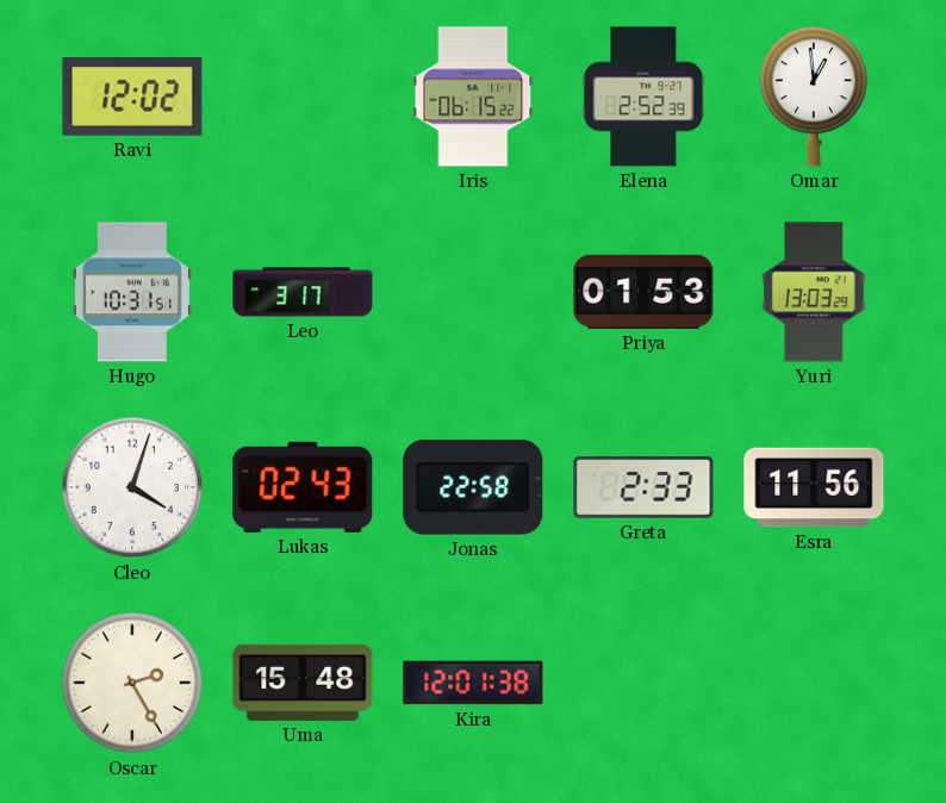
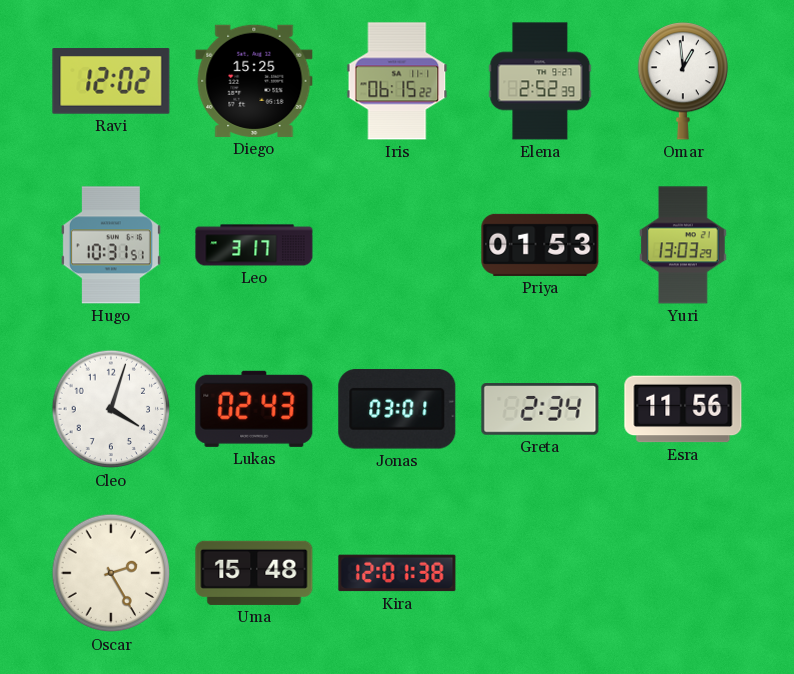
Diego: none -> 15:25
Jonas: 22:58 -> 03:01
Greta: 2:33 -> 2:34
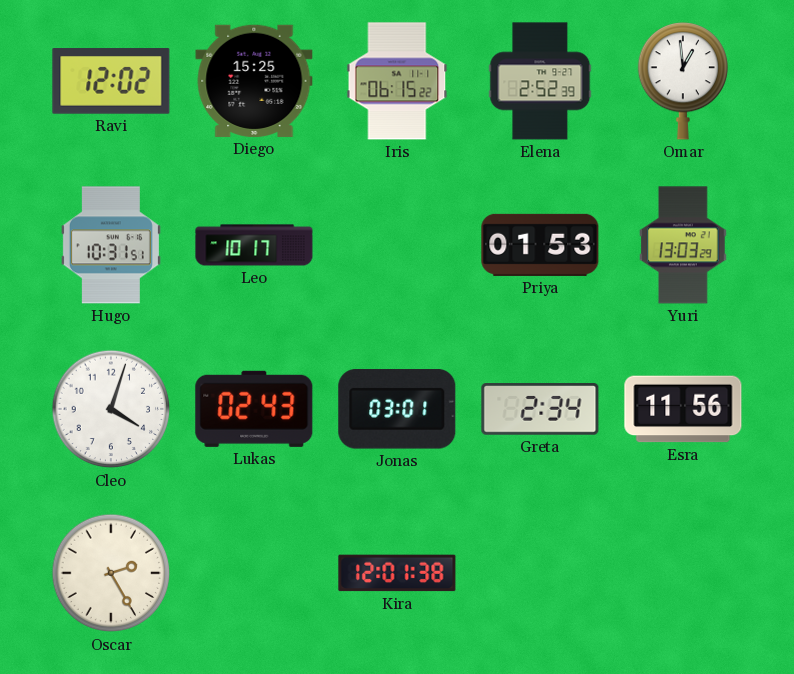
Leo: 3:17 -> 10:17
Uma: 15:48 -> none
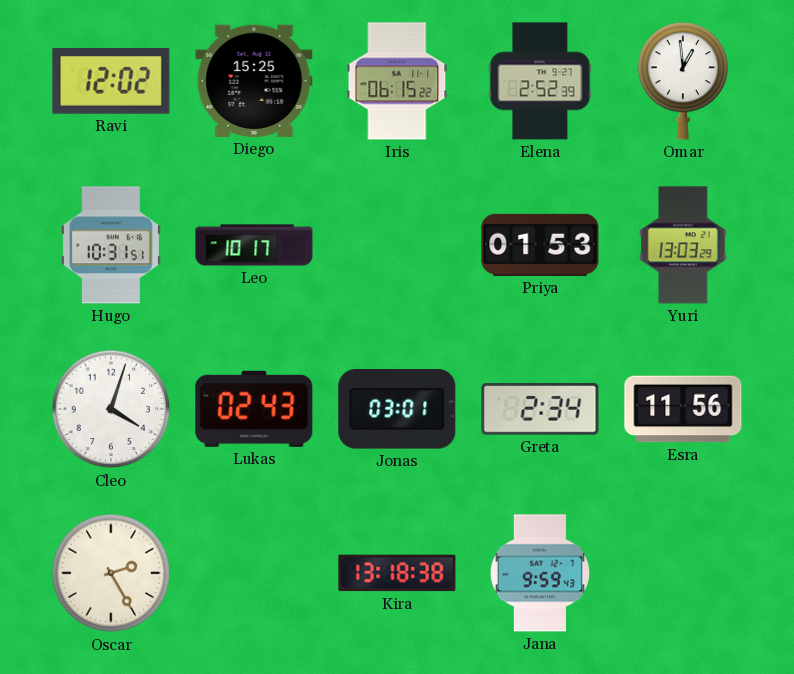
Kira: 12:01 -> 13:18
Jana: none -> 9:59
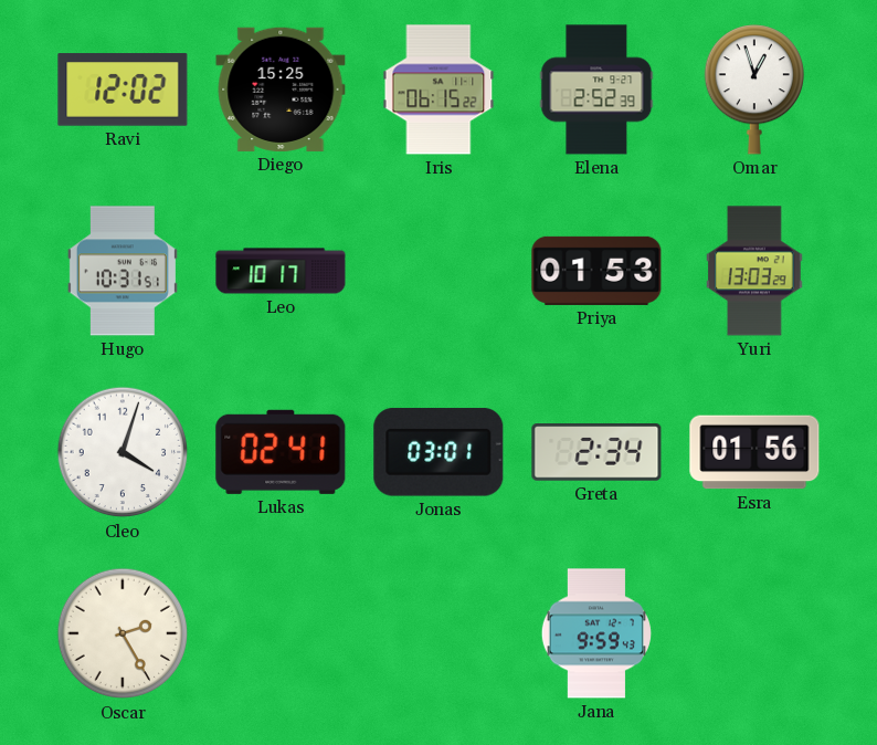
Omar: 12:59 -> 12:57
Lukas: 02:43 -> 02:41
Esra: 11:56 -> 01:56
Kira: 13:18 -> none
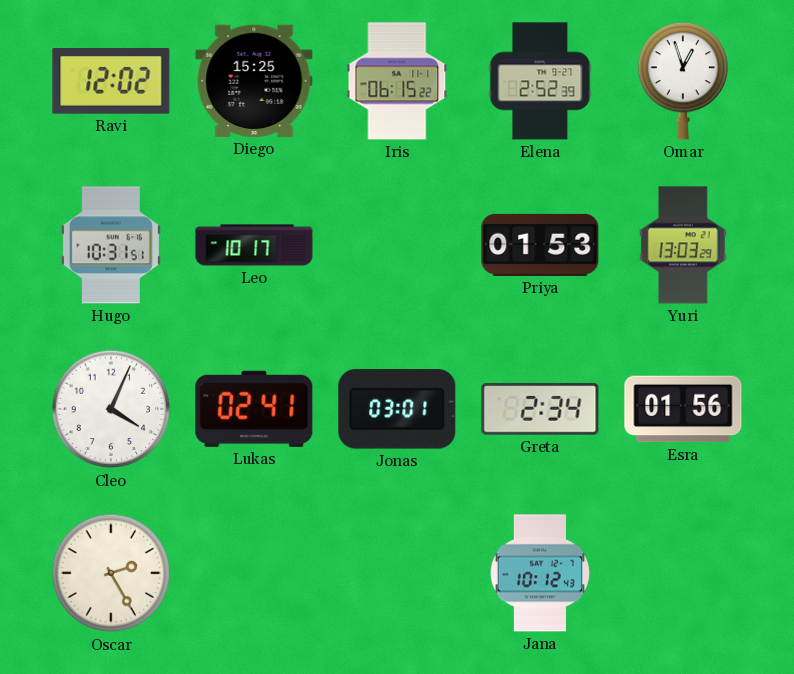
Cleo: 4:03 -> 4:04
Jana: 9:59 -> 10:12
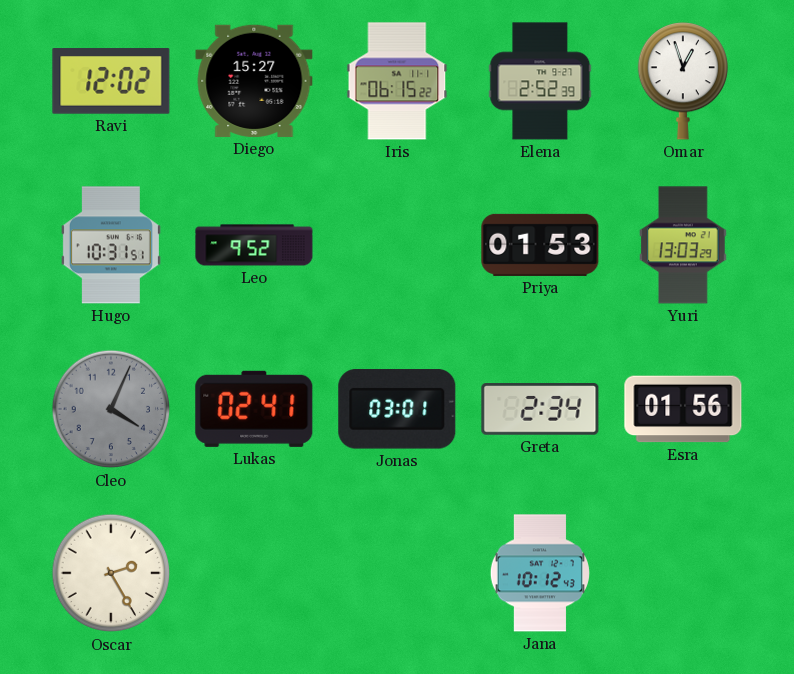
Diego: 15:25 -> 15:27
Leo: 10:17 -> 9:52
Cleo dial: white -> grey
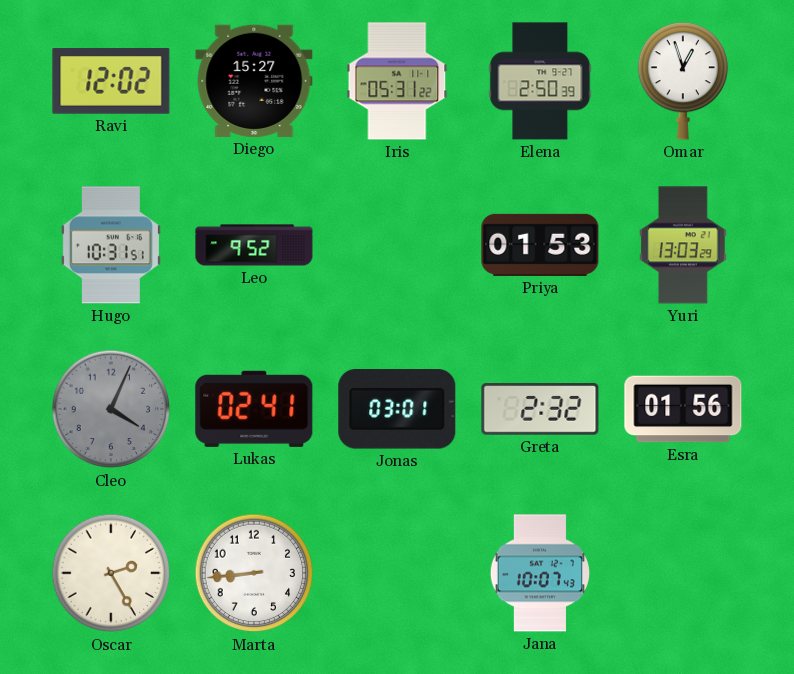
Iris: 06:15 -> 05:31
Elena: 2:52 -> 2:50
Greta: 2:34 -> 2:32
Marta: none -> 8:44
Jana: 10:12 -> 10:07
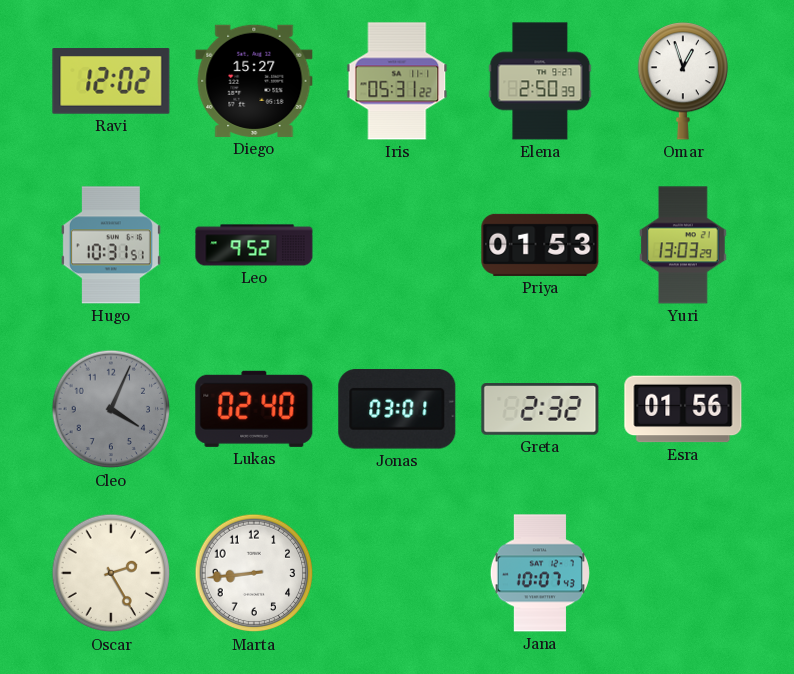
Lukas: 02:41 -> 02:40
